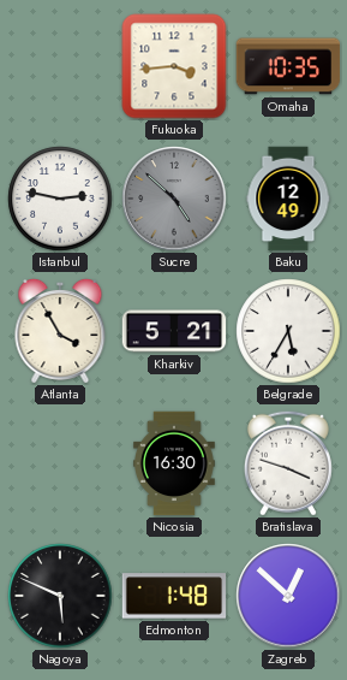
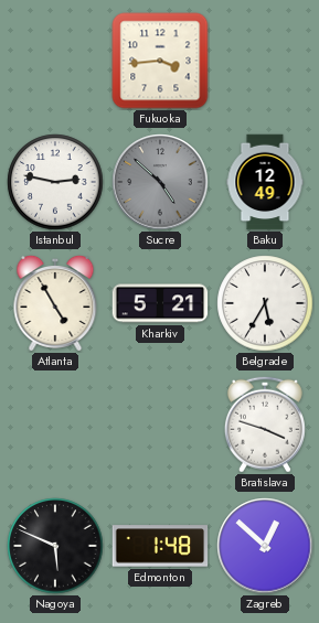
Omaha: 10:35 -> none
Atlanta: 3:55 -> 4:55
Nicosia: 16:30 -> none
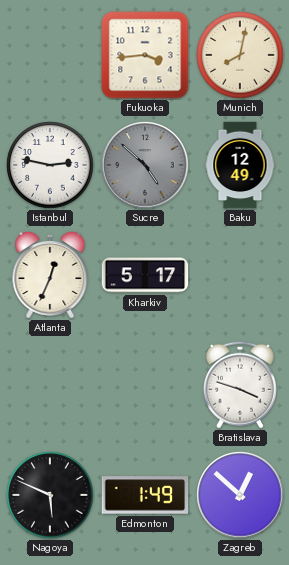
Munich: none -> 8:02
Atlanta: 4:55 -> 12:34
Kharkiv: 5:21 -> 5:17
Belgrade: 5:35 -> none
Edmonton: 1:48 -> 1:49
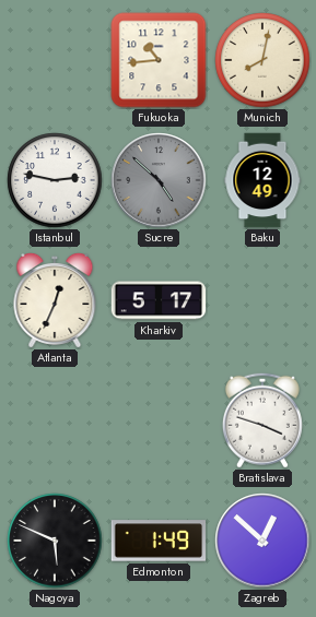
Fukuoka: 3:44 -> 10:44
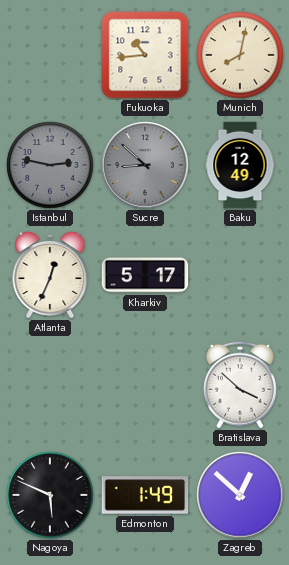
Istanbul dial: white -> grey
Sucre: 4:52 -> 8:52
Bratislava: 3:48 -> 3:52
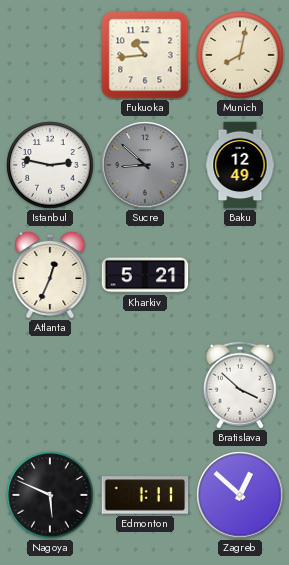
Istanbul dial: grey -> white
Kharkiv: 5:17 -> 5:21
Edmonton: 1:49 -> 1:11
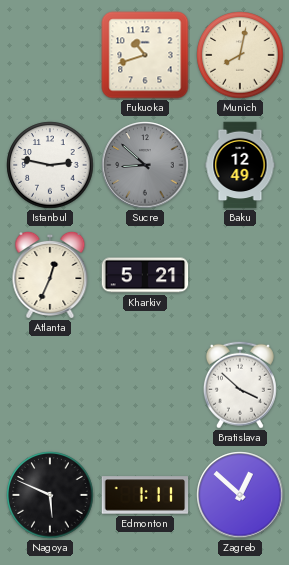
Fukuoka: 10:44 -> 10:42
